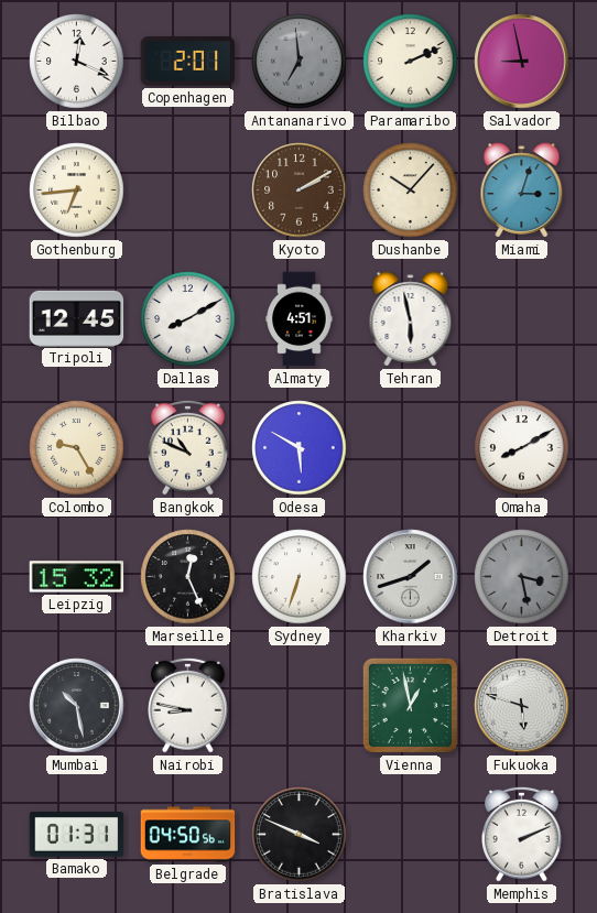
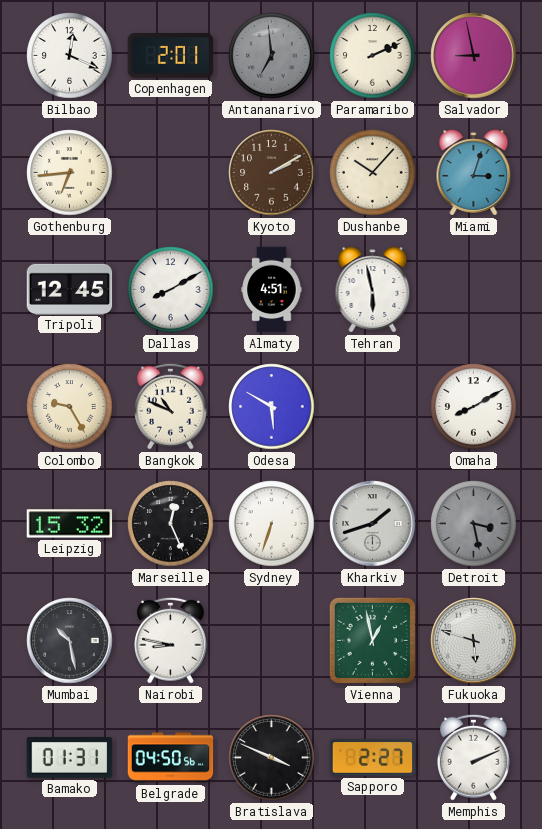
Sapporo: none -> 2:27
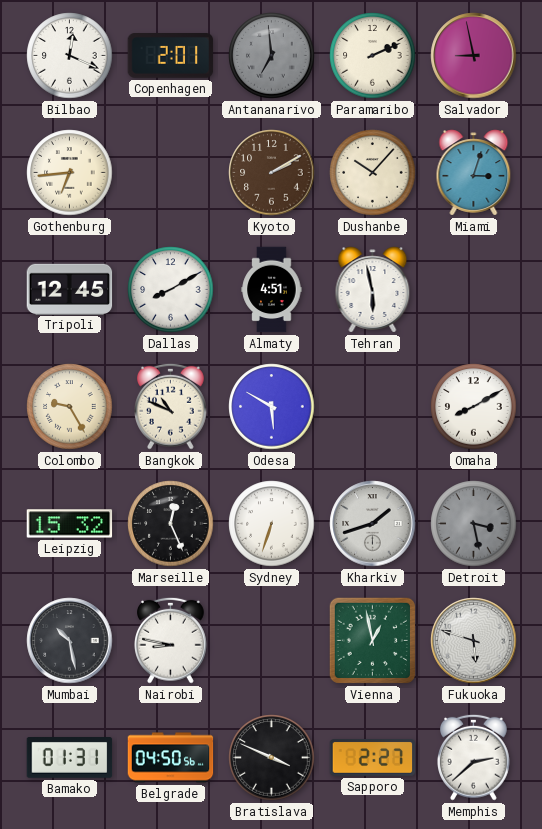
Memphis: 2:11 -> 2:38
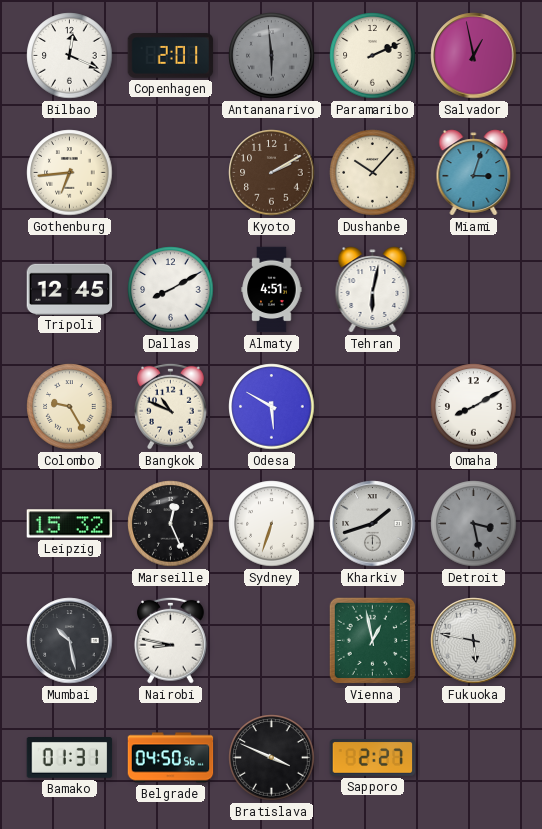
Antananarivo: 6:59 -> 5:59
Salvador: 8:58 -> 12:58
Tehran: 5:58 -> 6:02
Fukuoka: 5:48 -> 5:47
Memphis: 2:38 -> none
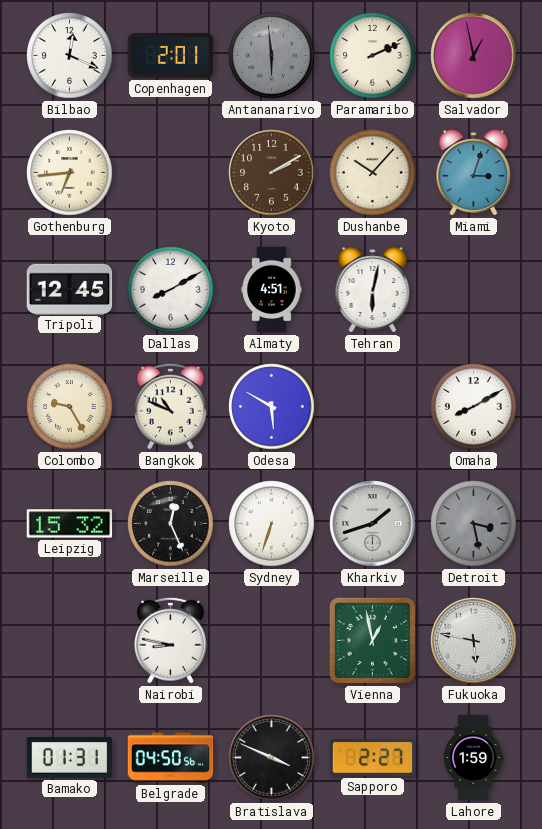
Mumbai: 10:28 -> none
Lahore: none -> 1:59
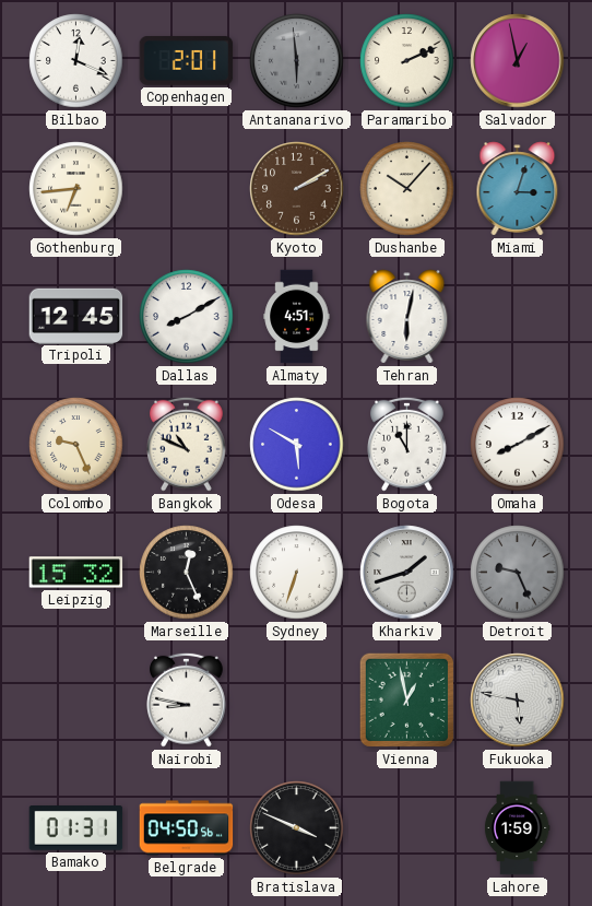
Colombo: 9:25 -> 9:26
Bogota: none -> 11:00
Detroit: 3:28 -> 9:26
Sapporo: 2:27 -> none
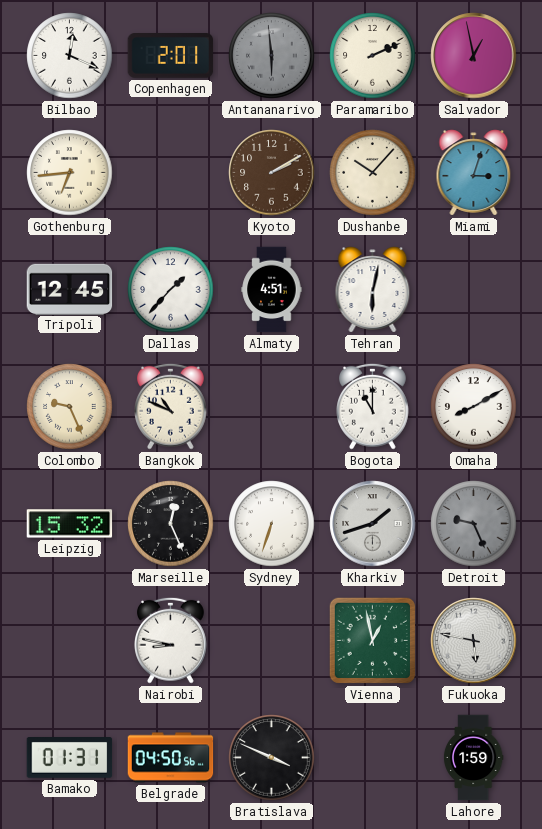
Dallas: 8:10 -> 1:37
Odesa: 5:50 -> none
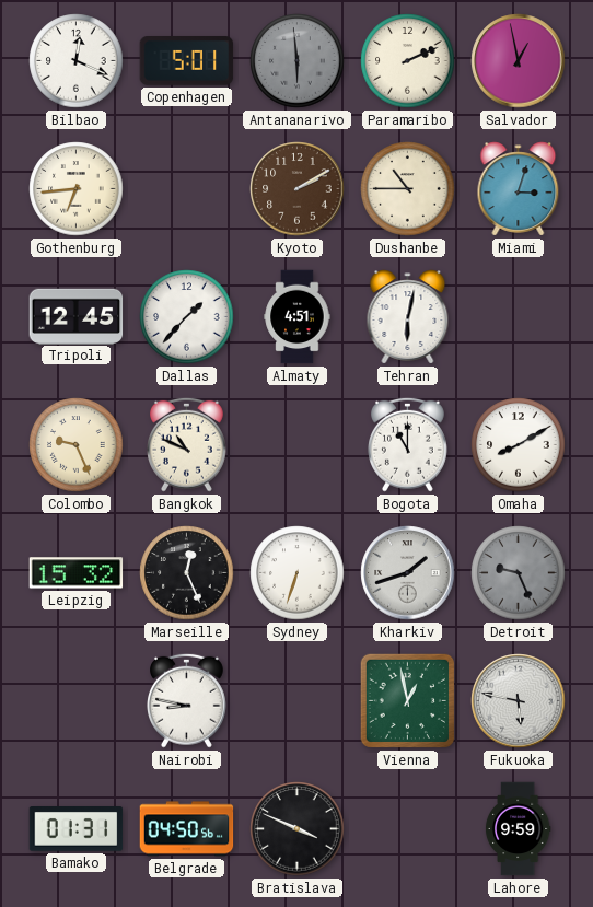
Copenhagen: 2:01 -> 5:01
Dushanbe: 10:07 -> 10:45
Lahore: 1:59 -> 9:59
